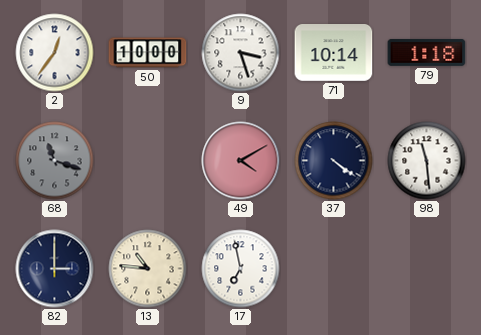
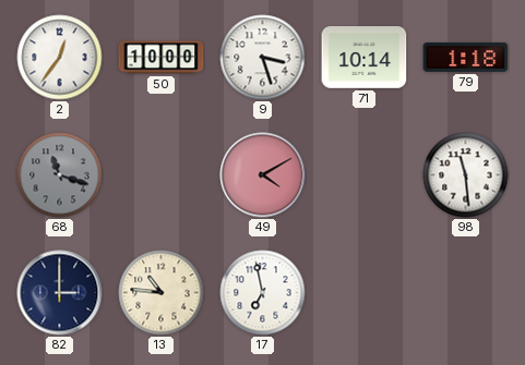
37: 4:21 -> none
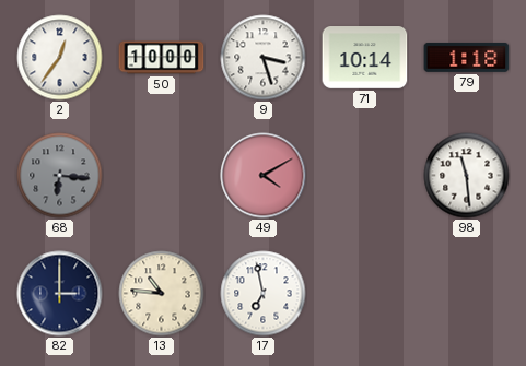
68: 11:18 -> 6:16
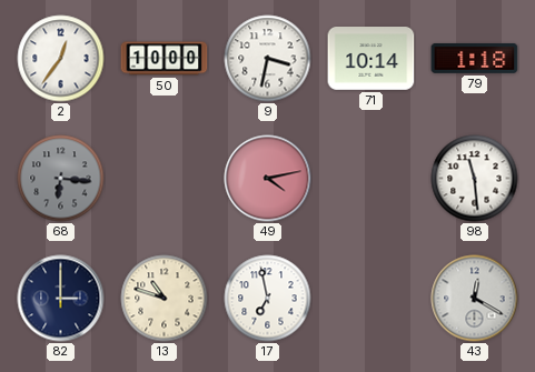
9: 3:27 -> 3:32
49: 4:10 -> 4:13
13: 10:46 -> 10:48
43: none -> 12:20
